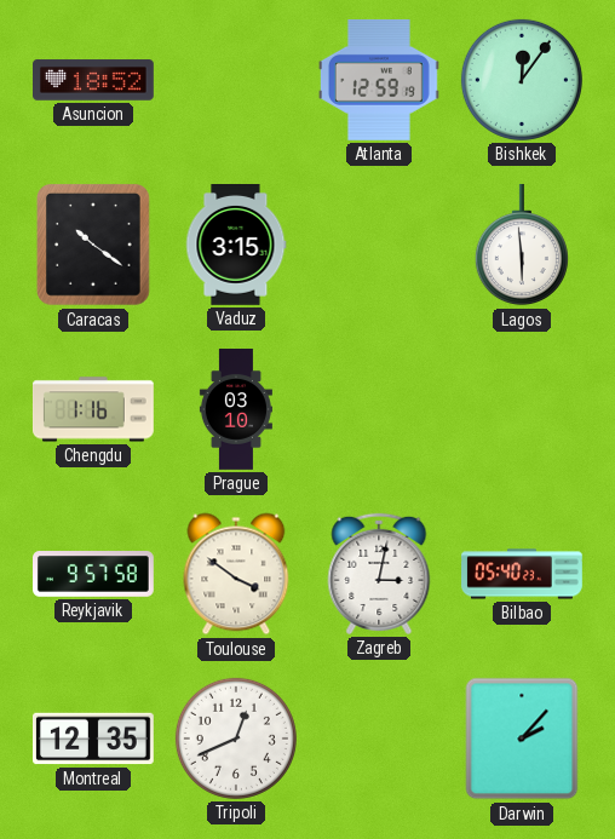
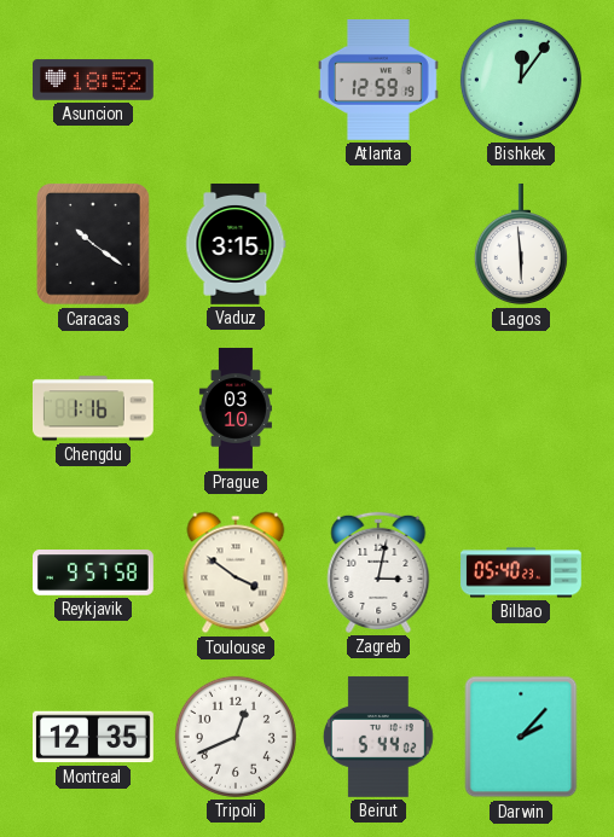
Beirut: none -> 5:44
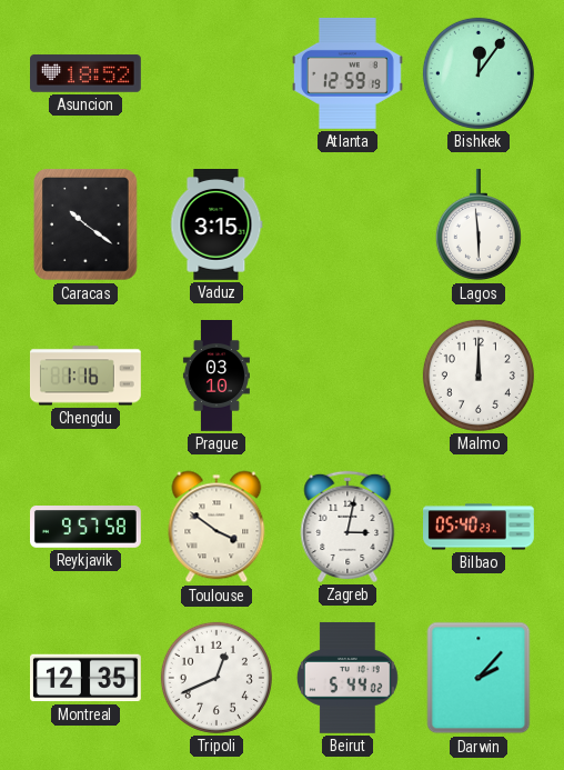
Malmo: none -> 12:00
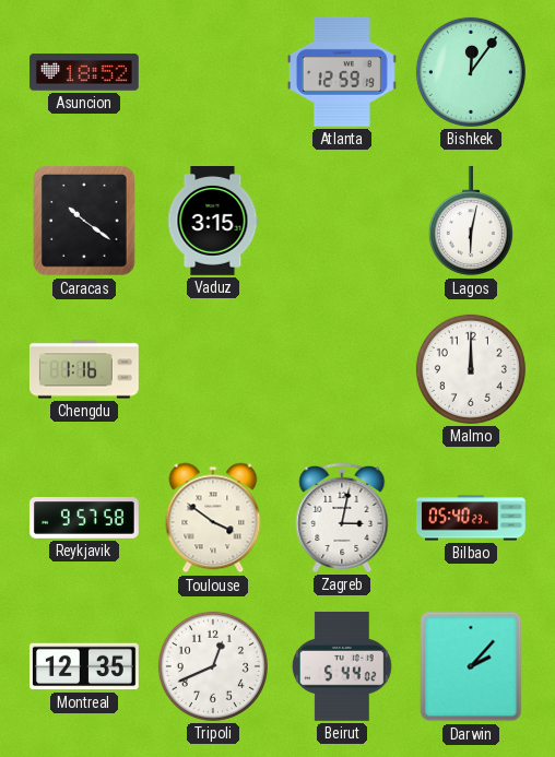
Lagos: 5:59 -> 6:02
Prague: 03:10 -> none
